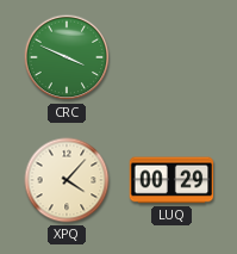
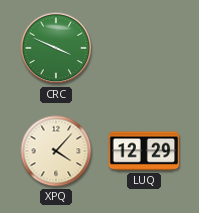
LUQ: 00:29 -> 12:29
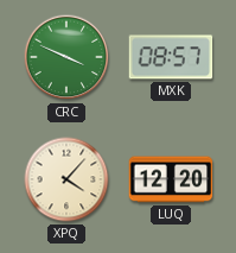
MXK: none -> 08:57
LUQ: 12:29 -> 12:20
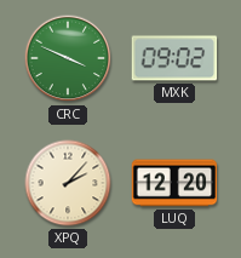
MXK: 08:57 -> 09:02
XPQ: 4:07 -> 2:07
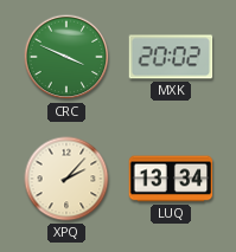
MXK: 09:02 -> 20:02
LUQ: 12:20 -> 13:34
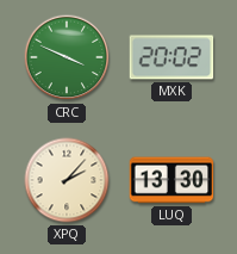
LUQ: 13:34 -> 13:30
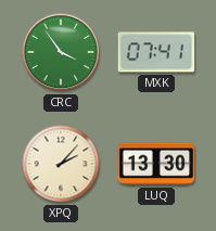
CRC: 3:49 -> 3:54
MXK: 20:02 -> 07:41
